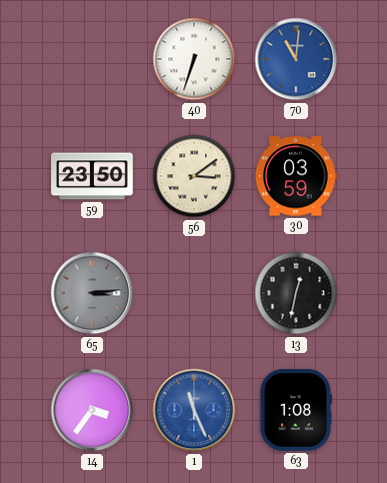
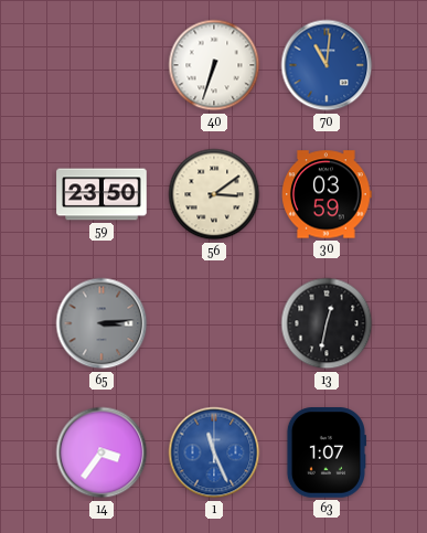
63: 1:08 -> 1:07
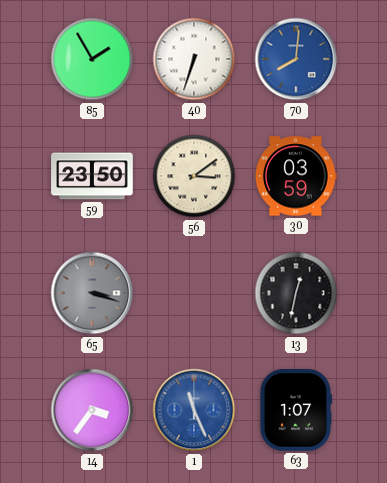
85: none -> 1:55
70: 11:01 -> 8:01
65: 3:14 -> 3:18
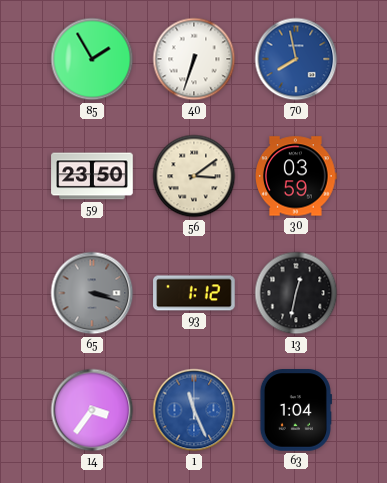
70: 8:01 -> 7:58
93: none -> 1:12
63: 1:07 -> 1:04
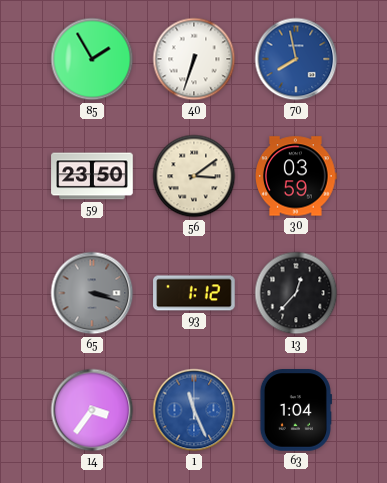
13: 12:32 -> 12:37
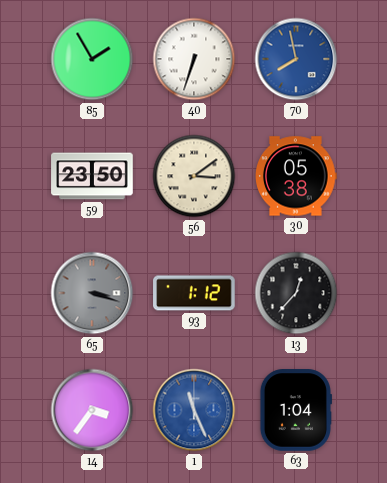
30: 03:59 -> 05:38
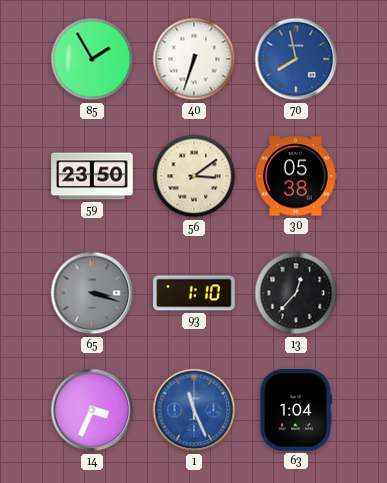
93: 1:12 -> 1:10
14: 3:36 -> 3:34
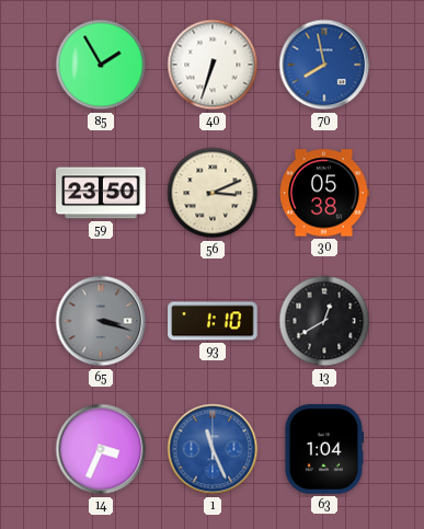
56: 3:09 -> 3:11
13: 12:37 -> 12:40
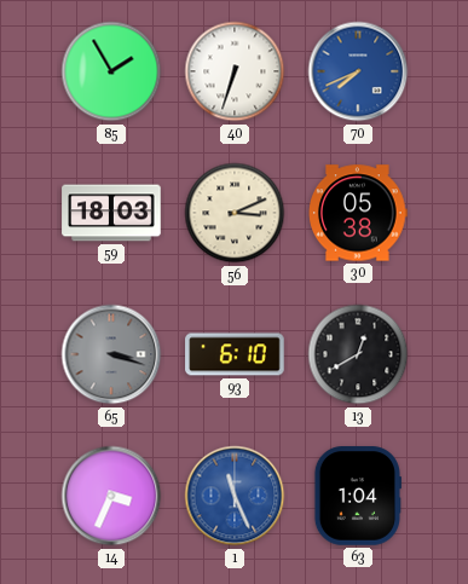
70: 7:58 -> 7:41
59: 23:50 -> 18:03
93: 1:10 -> 6:10
